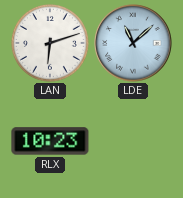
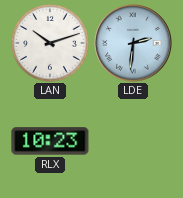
LAN: 6:12 -> 10:12
LDE: 11:08 -> 2:31
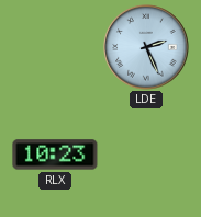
LAN: 10:12 -> none
LDE: 2:31 -> 2:26
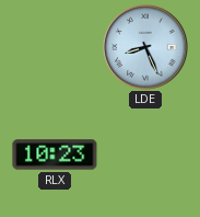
LDE: 2:26 -> 8:26
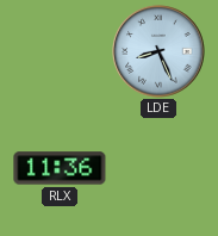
RLX: 10:23 -> 11:36
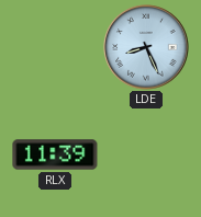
RLX: 11:36 -> 11:39
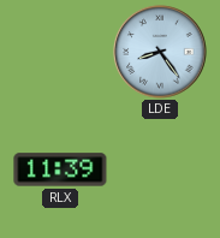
LDE: 8:26 -> 8:24
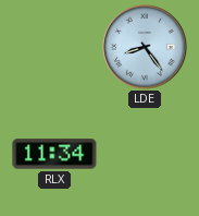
RLX: 11:39 -> 11:34
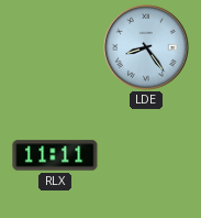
RLX: 11:34 -> 11:11
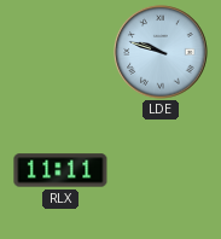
LDE: 8:24 -> 9:48
